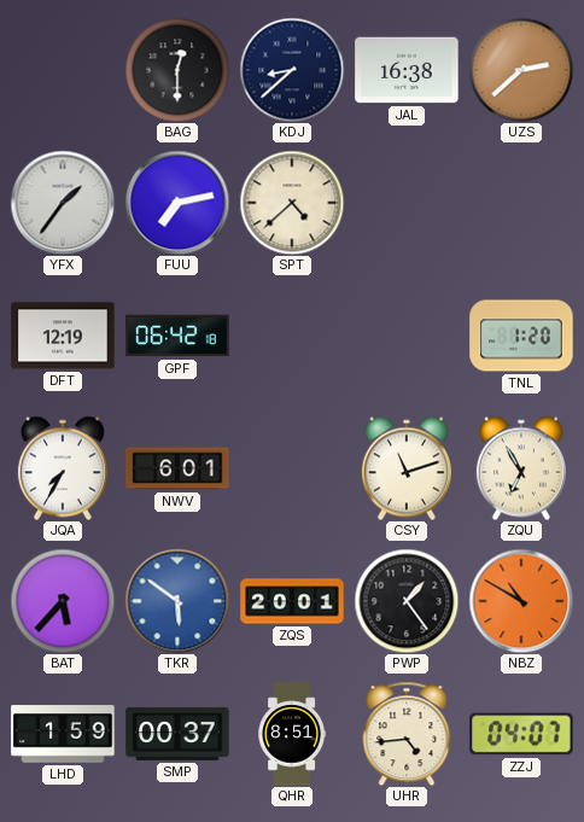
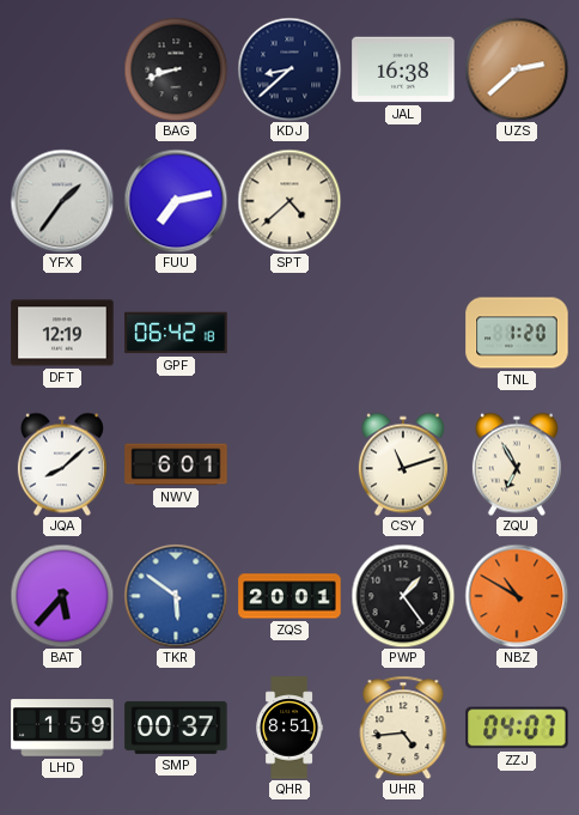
BAG: 12:30 -> 8:42
JQA: 7:35 -> 8:08
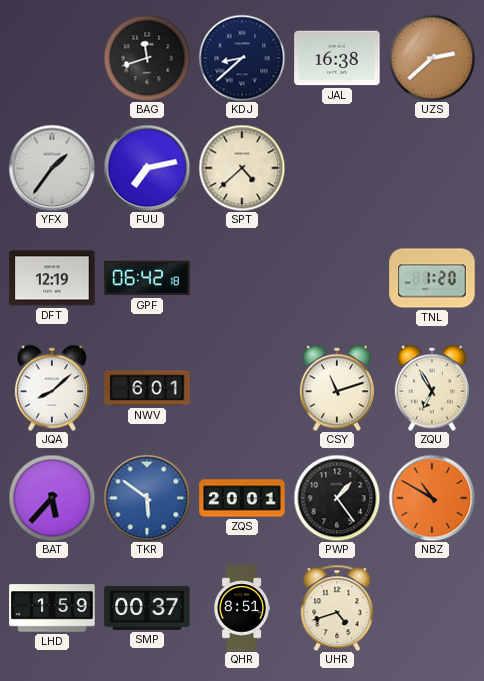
BAG: 8:42 -> 11:42
UHR: 4:44 -> 4:42
ZZJ: 04:07 -> none
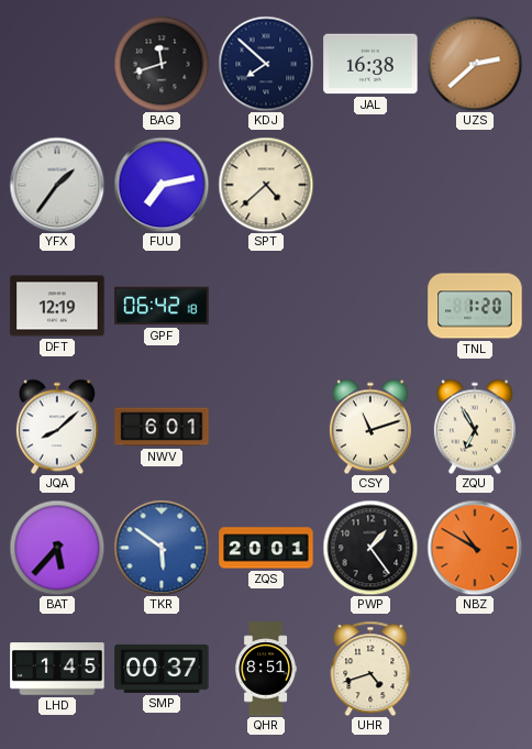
KDJ: 8:38 -> 7:52
LHD: 1:59 -> 1:45
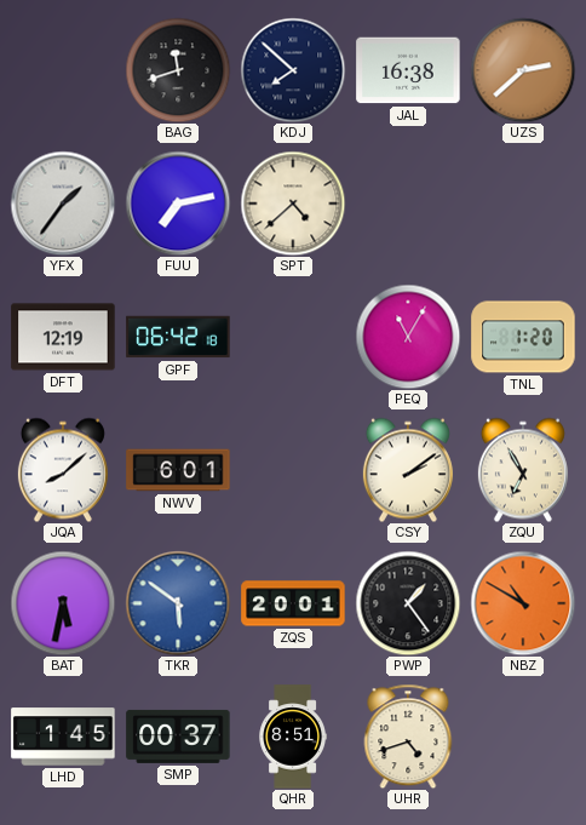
PEQ: none -> 11:05
CSY: 11:12 -> 2:09
BAT: 5:37 -> 5:32
